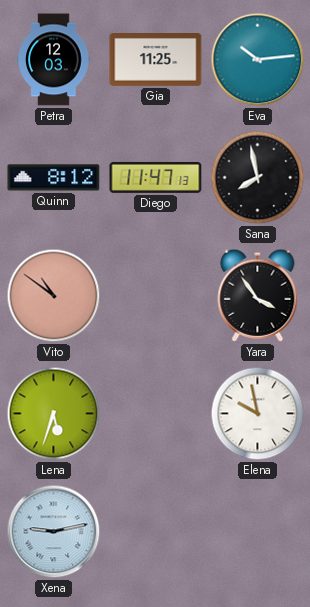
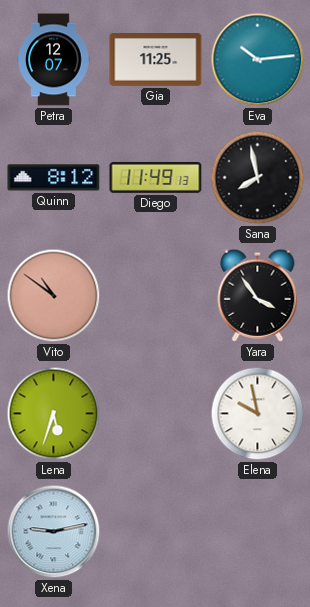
Petra: 12:03 -> 12:07
Diego: 11:47 -> 11:49
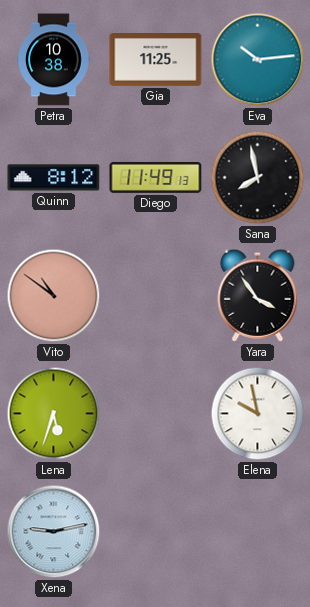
Petra: 12:07 -> 10:38
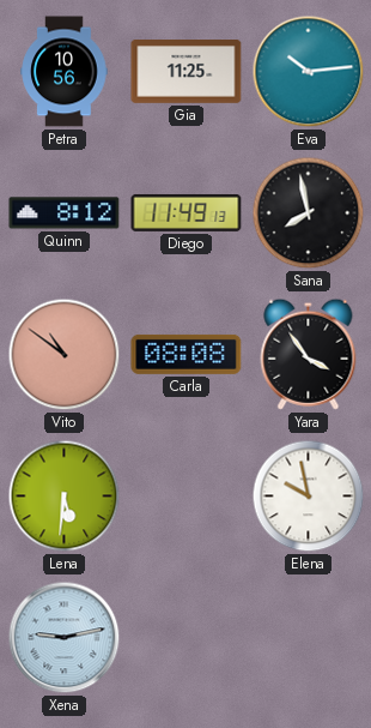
Petra: 10:38 -> 10:56
Carla: none -> 08:08
Lena: 5:33 -> 5:31
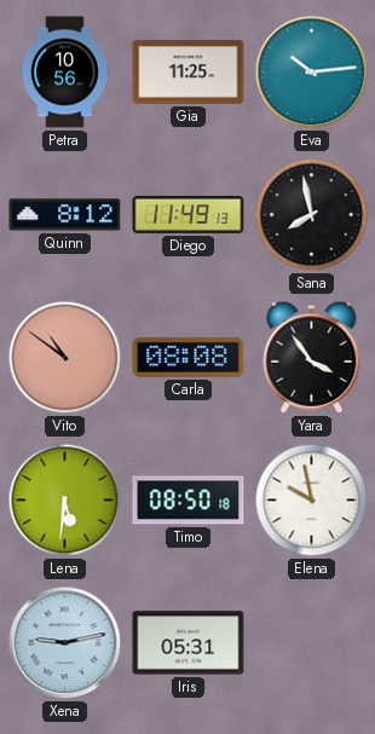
Timo: none -> 08:50
Iris: none -> 05:31
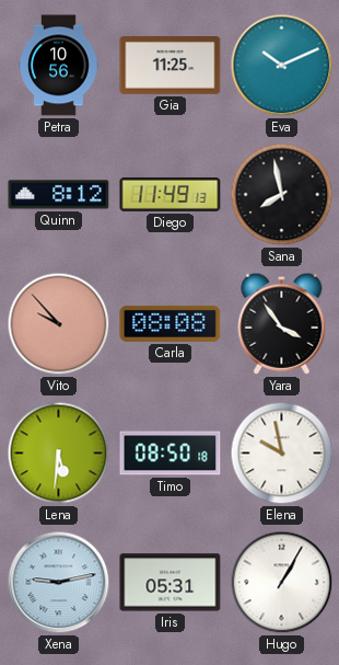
Eva: 10:14 -> 10:11
Vito: 10:51 -> 9:53
Hugo: none -> 1:05
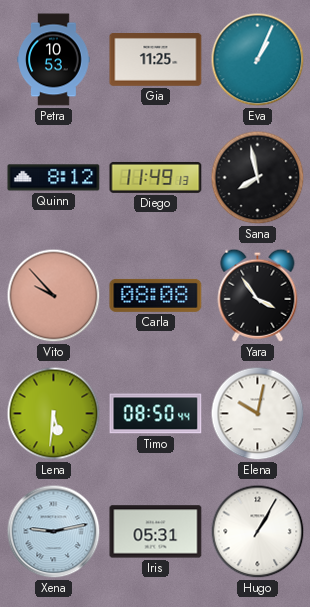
Petra: 10:56 -> 10:53
Eva: 10:11 -> 1:04
Timo: 08:50:18 -> 08:50:44
Elena: 9:58 -> 10:02
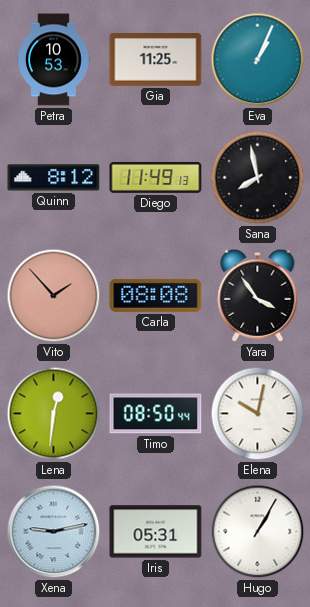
Vito: 9:53 -> 1:53
Lena: 5:31 -> 12:31
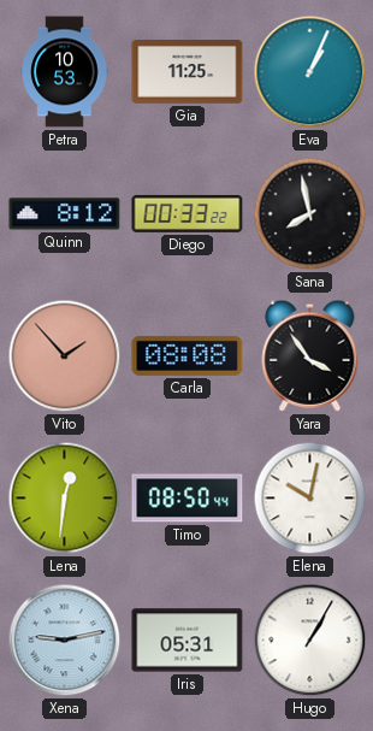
Diego: 11:49 -> 00:33
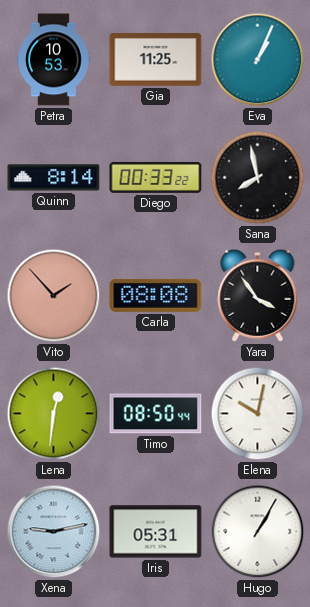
Quinn: 8:12 -> 8:14
